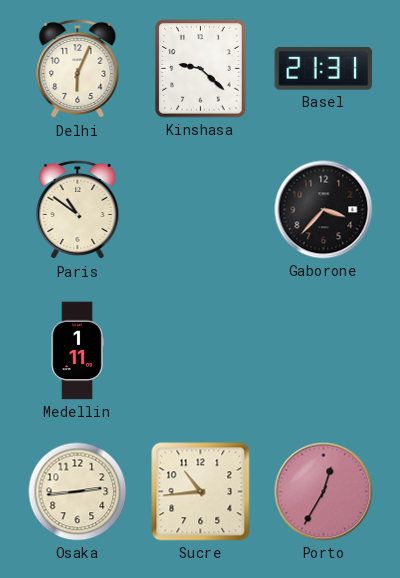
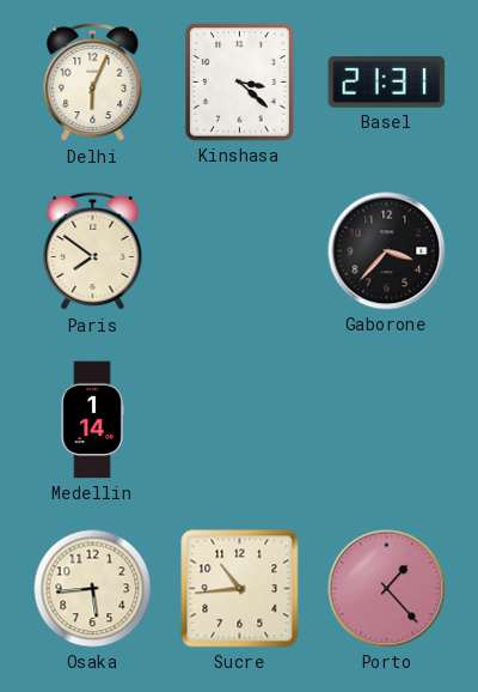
Kinshasa: 9:22 -> 3:22
Paris: 10:51 -> 7:51
Medellin: 1:11 -> 1:14
Osaka: 2:44 -> 5:44
Porto: 12:35 -> 1:23
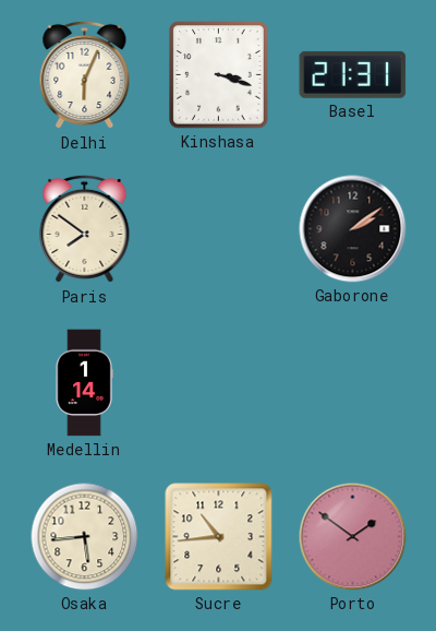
Kinshasa: 3:22 -> 3:18
Gaborone: 3:37 -> 2:09
Porto: 1:23 -> 1:51
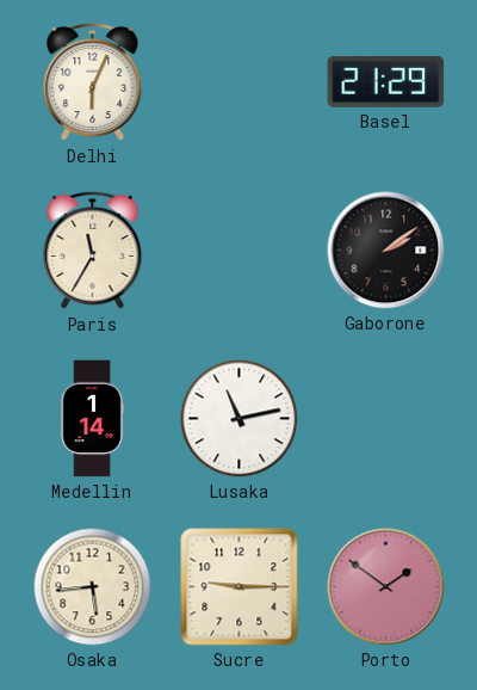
Kinshasa: 3:18 -> none
Basel: 21:31 -> 21:29
Paris: 7:51 -> 11:35
Lusaka: none -> 11:13
Sucre: 10:44 -> 9:15
